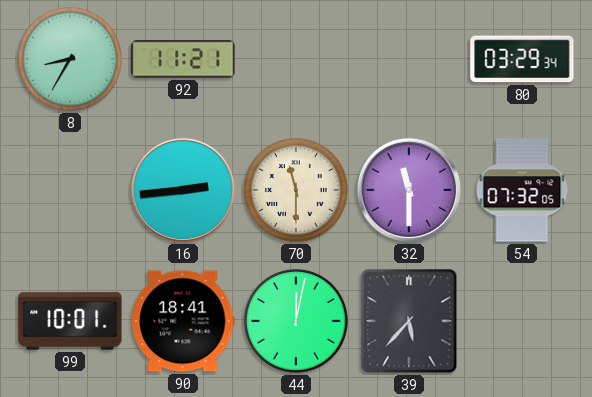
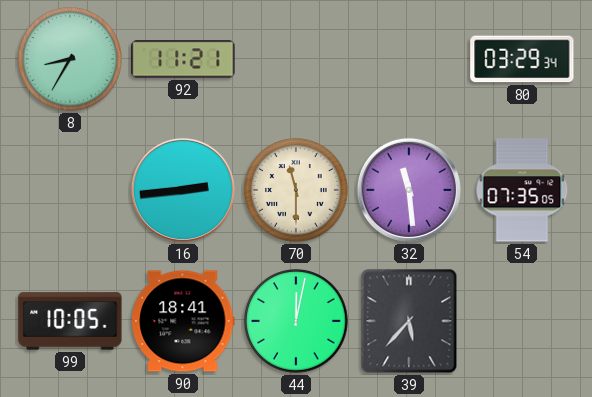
32: 11:30 -> 11:29
54: 07:32 -> 07:35
99: 10:01 -> 10:05
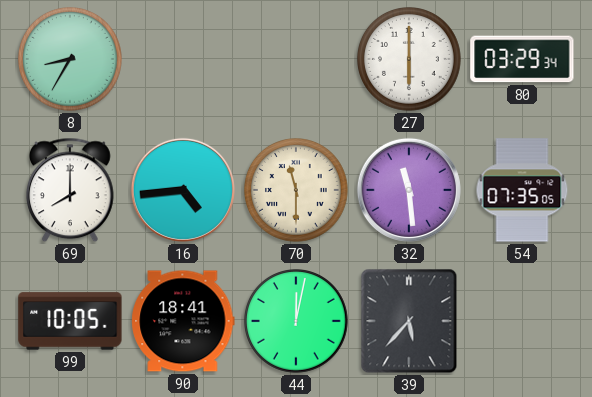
92: 11:21 -> none
27: none -> 6:00
69: none -> 8:00
16: 2:44 -> 4:44
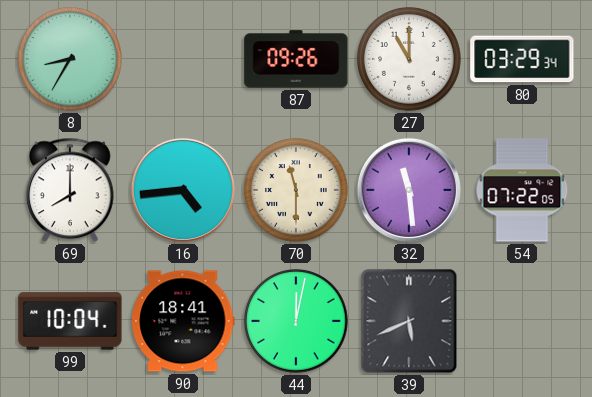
87: none -> 09:26
27: 6:00 -> 11:00
54: 07:35 -> 07:22
99: 10:05 -> 10:04
39: 5:37 -> 5:41
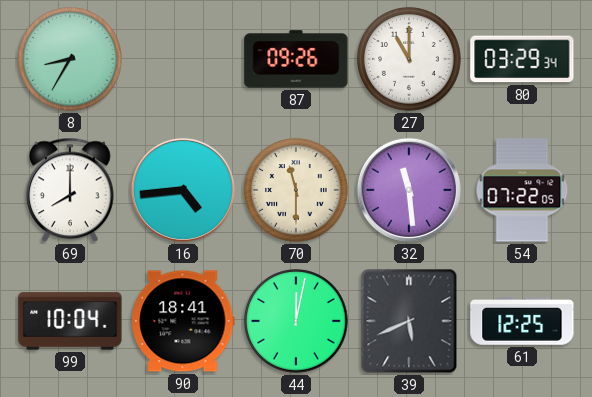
61: none -> 12:25
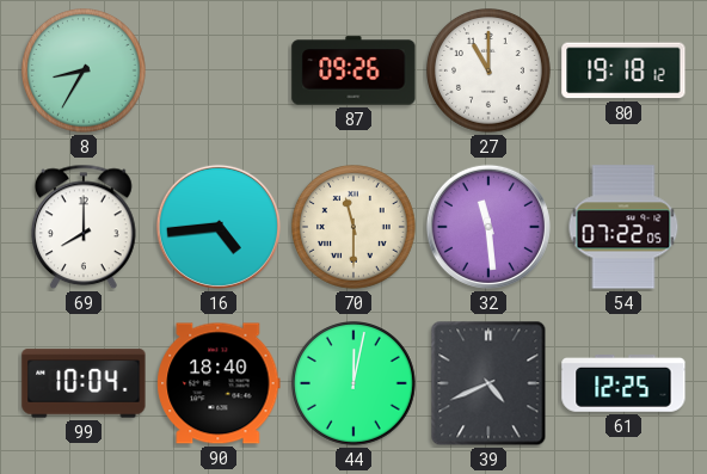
80: 03:29 -> 19:18
90: 18:41 -> 18:40
39: 5:41 -> 4:41
